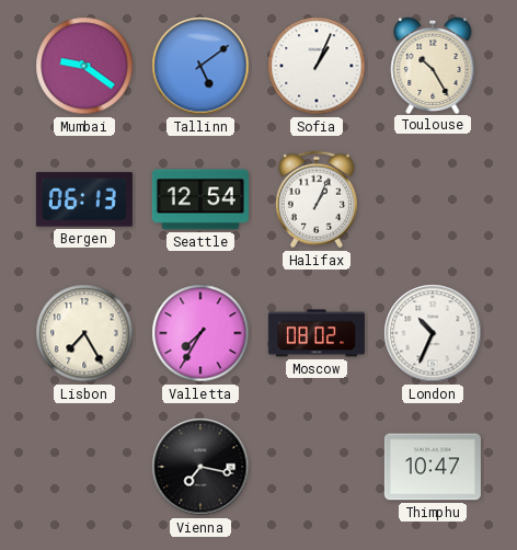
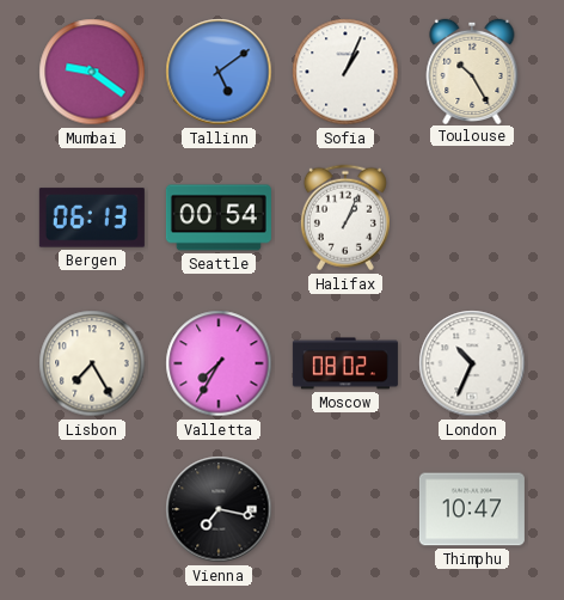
Seattle: 12:54 -> 00:54
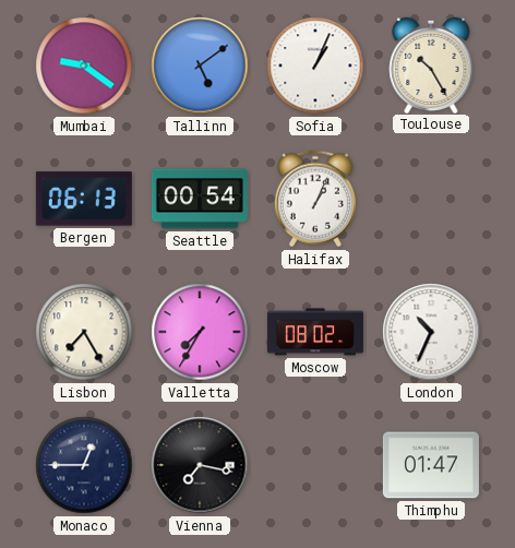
Monaco: none -> 12:45
Thimphu: 10:47 -> 01:47
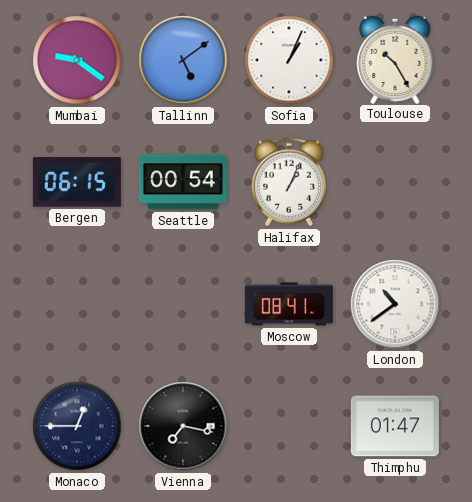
Bergen: 06:13 -> 06:15
Lisbon: 7:25 -> none
Valletta: 7:35 -> none
Moscow: 08:02 -> 08:41
London: 10:34 -> 10:39
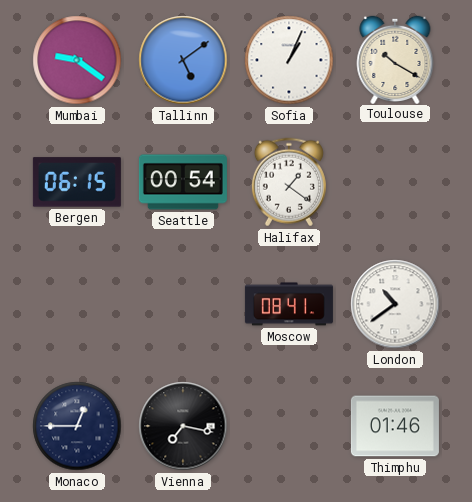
Toulouse: 10:25 -> 10:20
Halifax: 1:04 -> 1:21
Thimphu: 01:47 -> 01:46
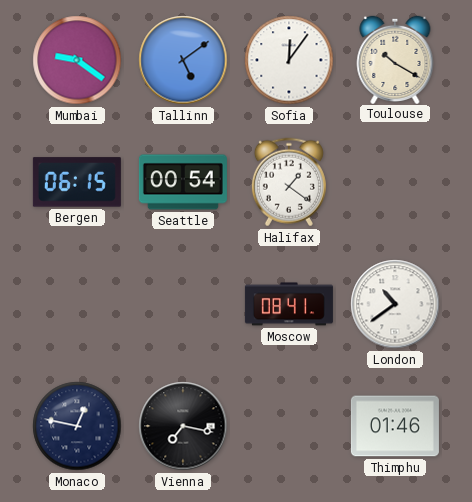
Sofia: 1:04 -> 12:06
Monaco: 12:45 -> 12:47
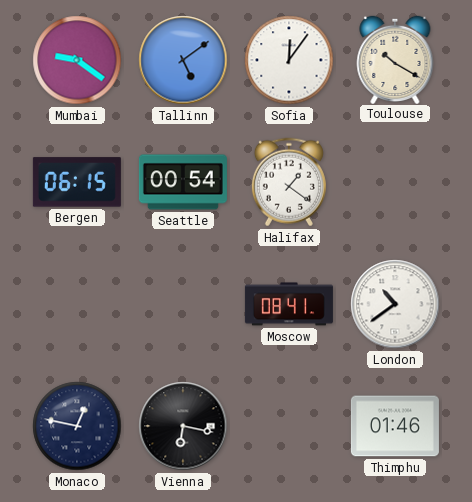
Vienna: 7:17 -> 6:17
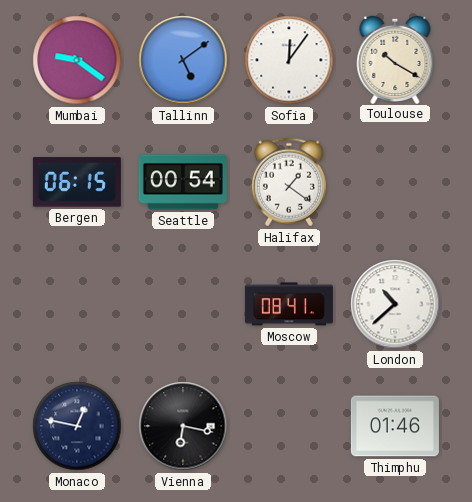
London: 10:39 -> 10:38
